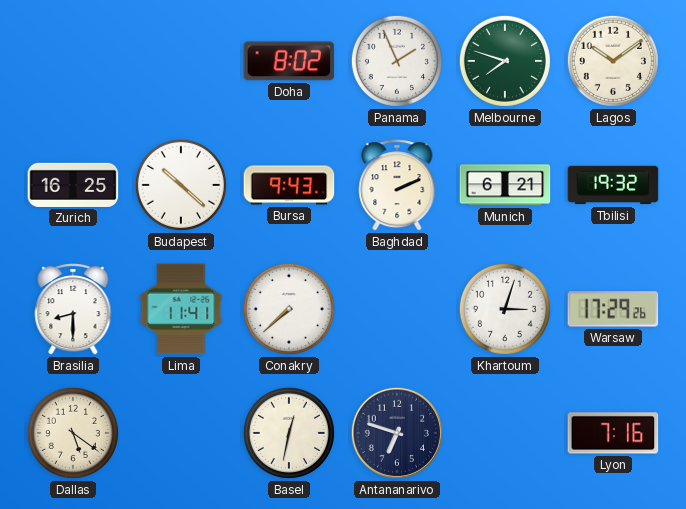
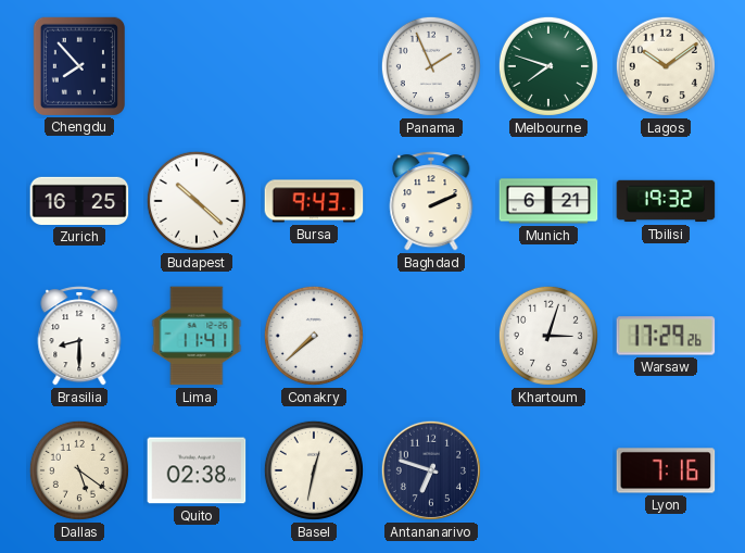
Chengdu: none -> 7:53
Doha: 8:02 -> none
Quito: none -> 02:38
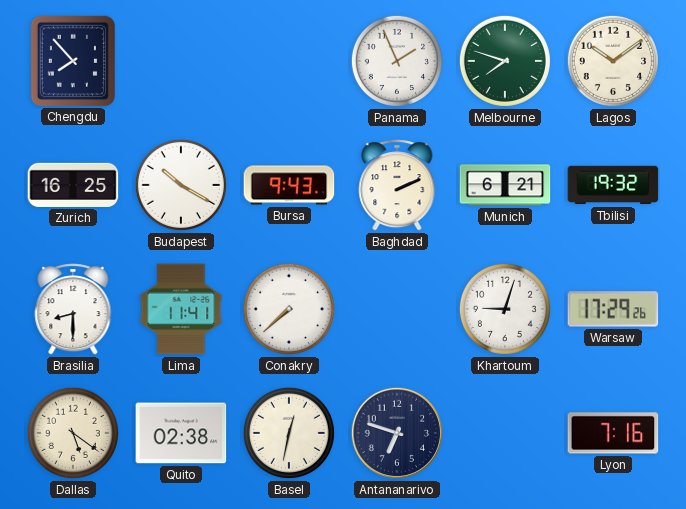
Budapest: 10:22 -> 10:20
Khartoum: 3:03 -> 9:03
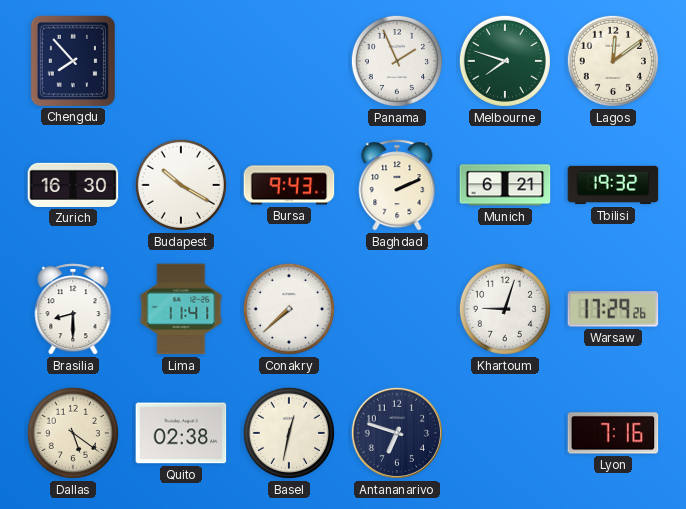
Lagos: 10:09 -> 12:09
Zurich: 16:25 -> 16:30
